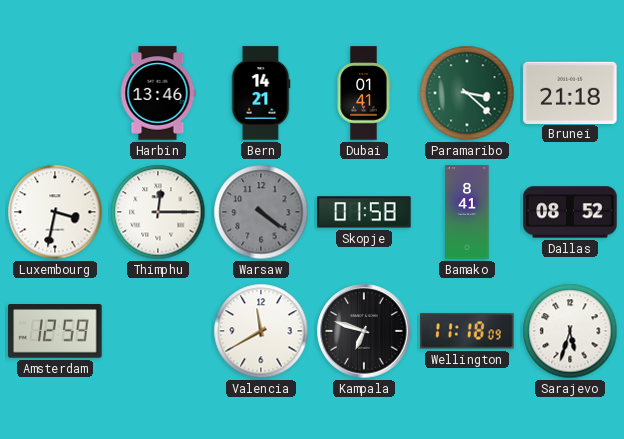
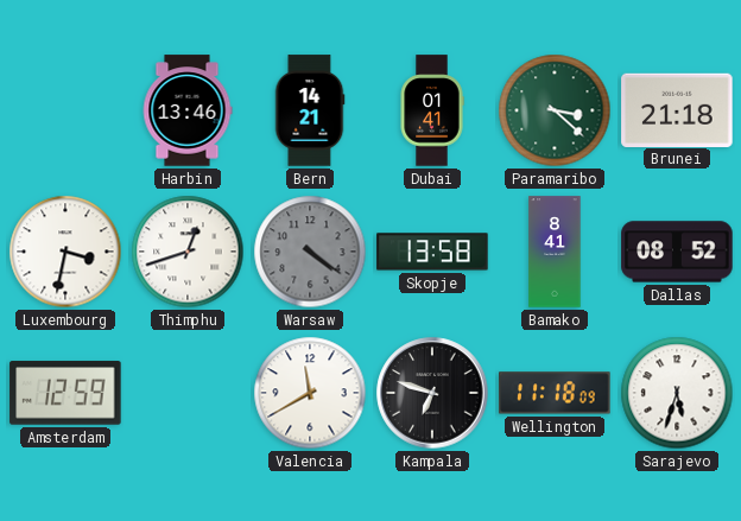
Thimphu: 12:15 -> 12:42
Skopje: 01:58 -> 13:58
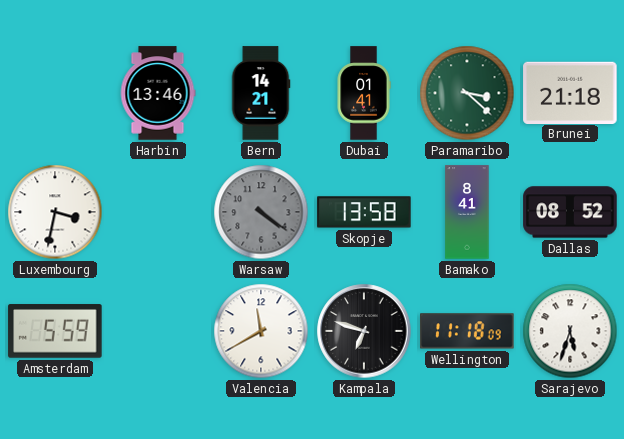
Thimphu: 12:42 -> none
Amsterdam: 12:59 -> 5:59
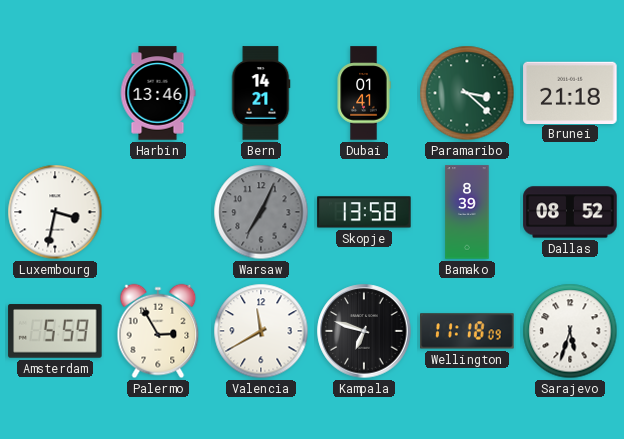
Warsaw: 4:21 -> 7:04
Bamako: 8:41 -> 8:39
Palermo: none -> 2:55
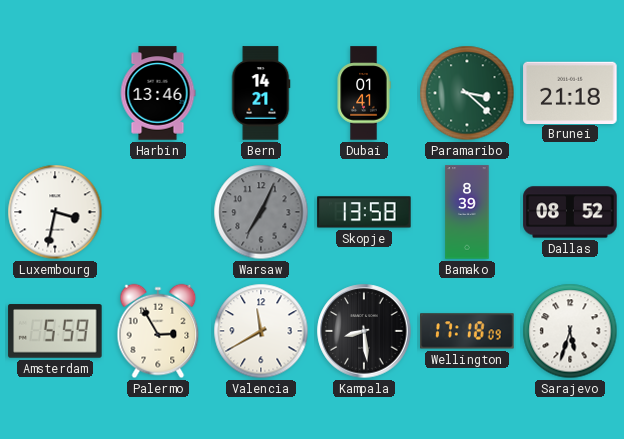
Kampala: 6:48 -> 8:29
Wellington: 11:18 -> 17:18
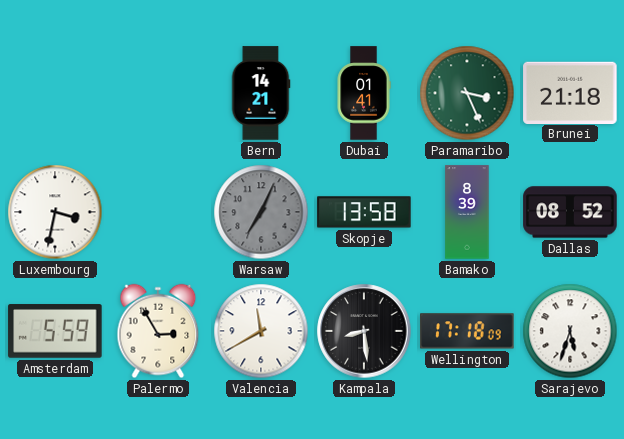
Harbin: 13:46 -> none
Paramaribo: 3:22 -> 3:26
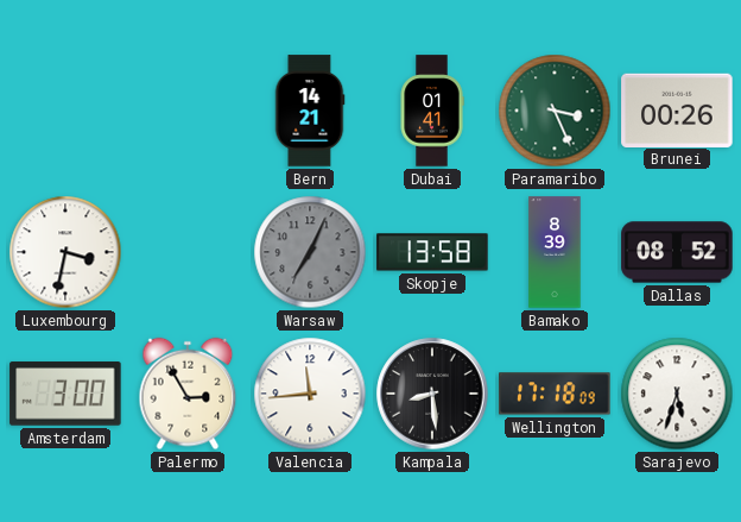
Brunei: 21:18 -> 00:26
Amsterdam: 5:59 -> 3:00
Valencia: 11:40 -> 11:44
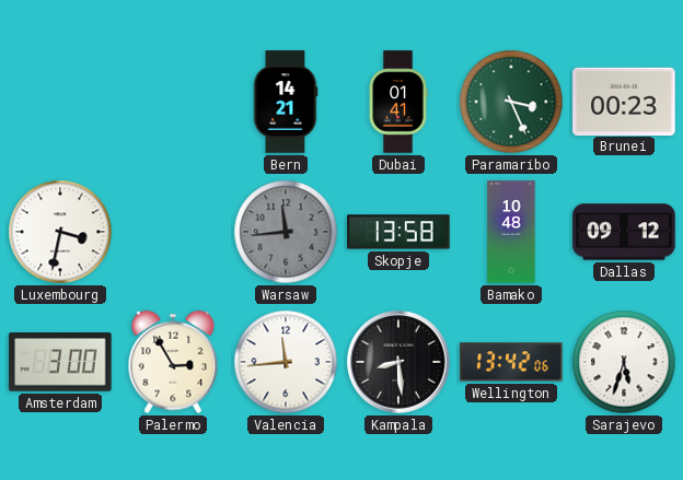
Brunei: 00:26 -> 00:23
Warsaw: 7:04 -> 11:44
Bamako: 8:39 -> 10:48
Dallas: 08:52 -> 09:12
Wellington: 17:18 -> 13:42
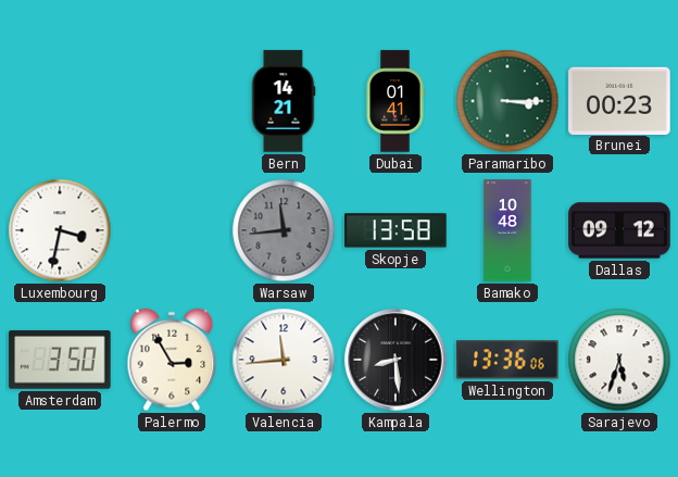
Paramaribo: 3:26 -> 3:15
Amsterdam: 3:00 -> 3:50
Wellington: 13:42 -> 13:36
